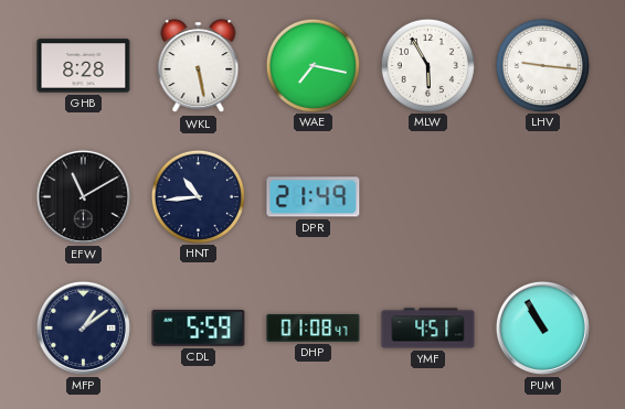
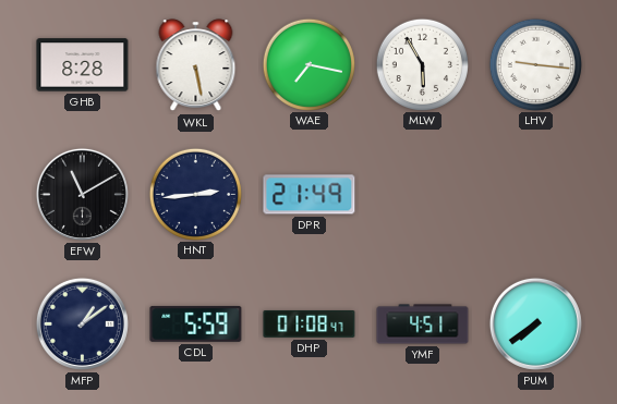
HNT: 10:44 -> 2:44
PUM: 10:55 -> 7:39
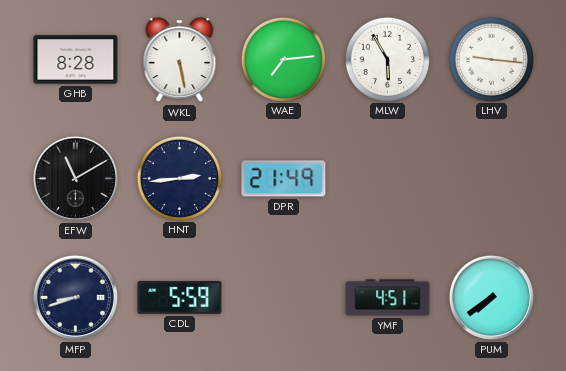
WAE: 7:17 -> 7:14
MFP: 1:09 -> 8:42
DHP: 01:08 -> none
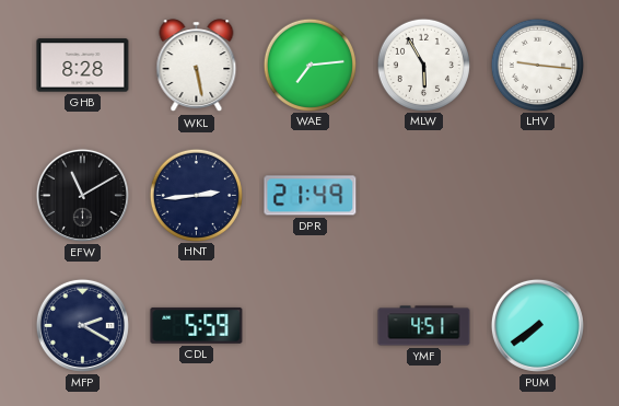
MFP: 8:42 -> 2:20
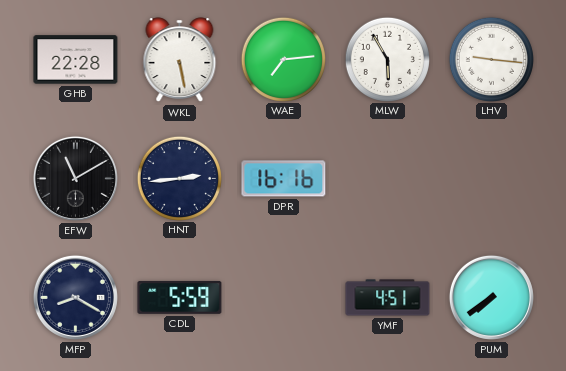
GHB: 8:28 -> 22:28
DPR: 21:49 -> 16:16
MFP: 2:20 -> 8:20
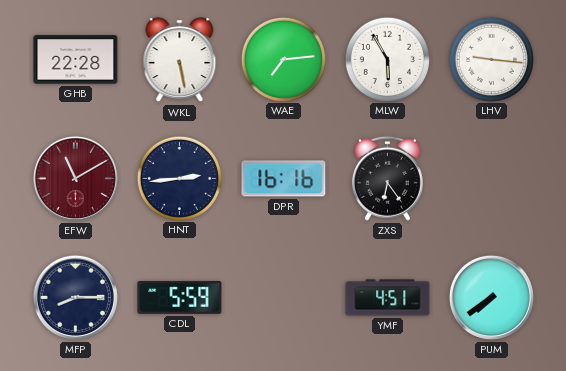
EFW dial: black -> burgundy
ZXS: none -> 6:24
MFP: 8:20 -> 8:15
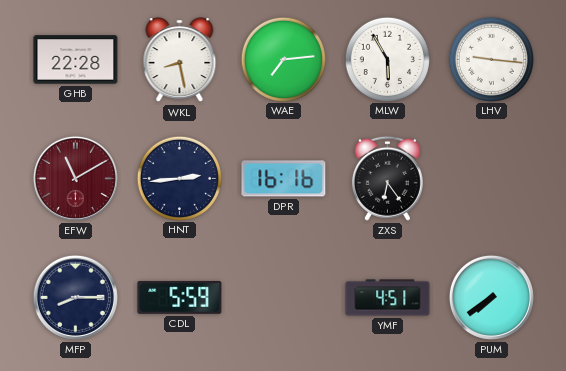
WKL: 5:28 -> 8:28
